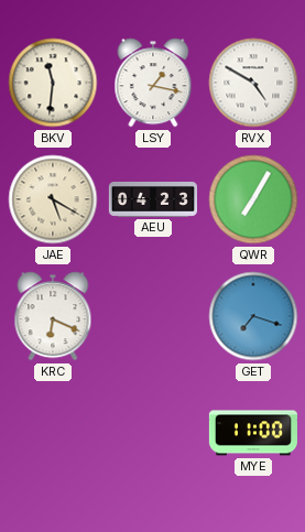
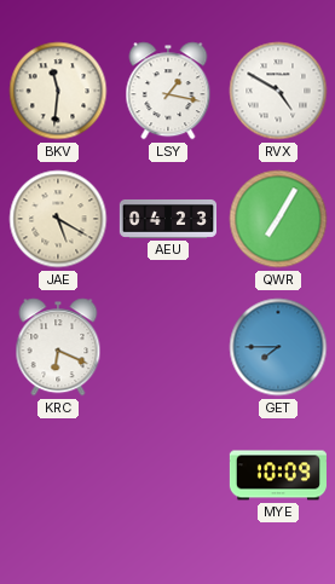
GET: 7:18 -> 7:45
MYE: 11:00 -> 10:09
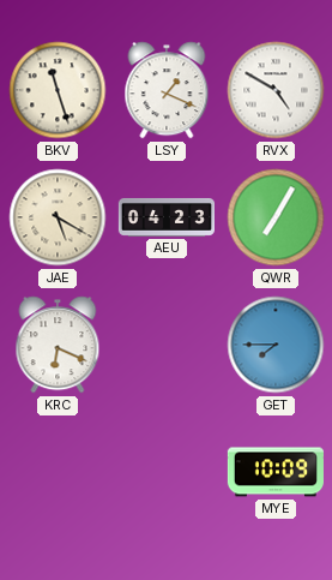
BKV: 11:31 -> 11:27
LSY: 1:17 -> 1:19
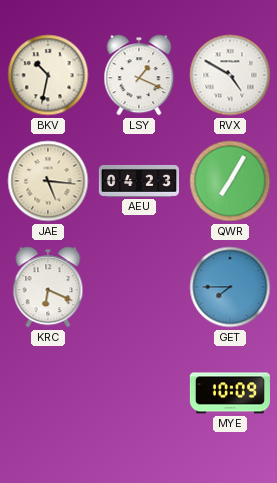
BKV: 11:27 -> 10:32
JAE: 5:20 -> 5:16
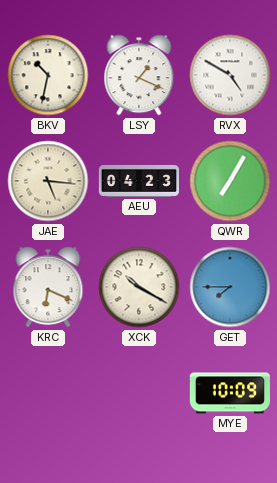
XCK: none -> 10:20
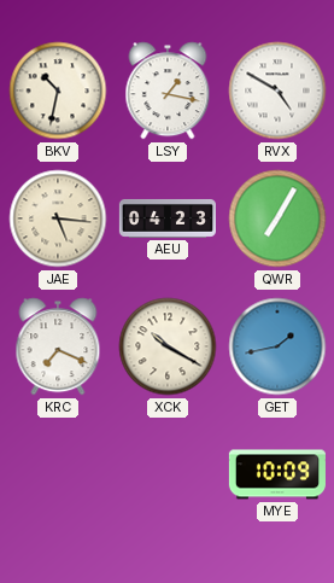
LSY: 1:19 -> 1:17
KRC: 6:19 -> 7:19
GET: 7:45 -> 1:43
